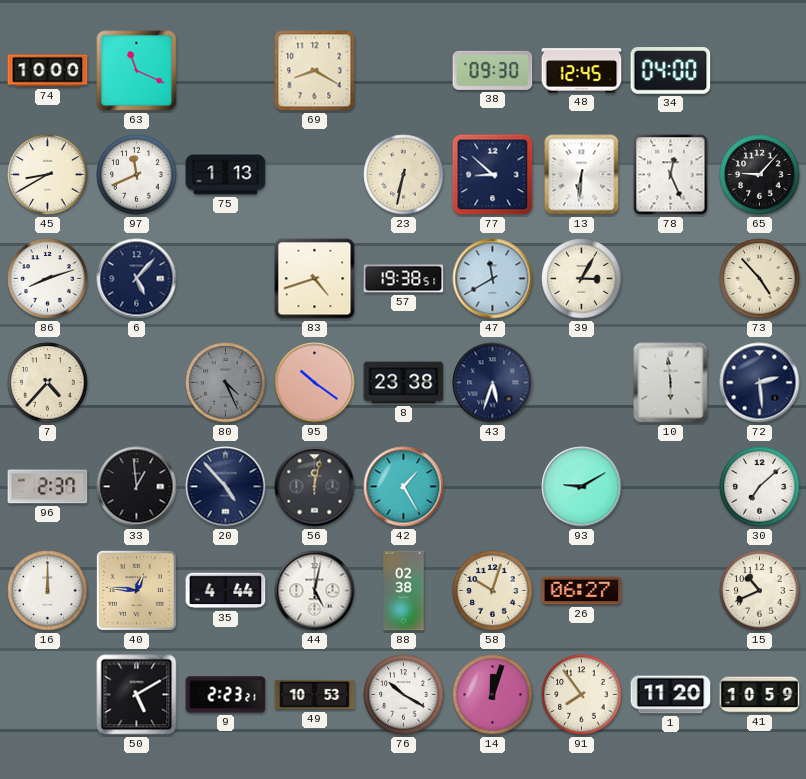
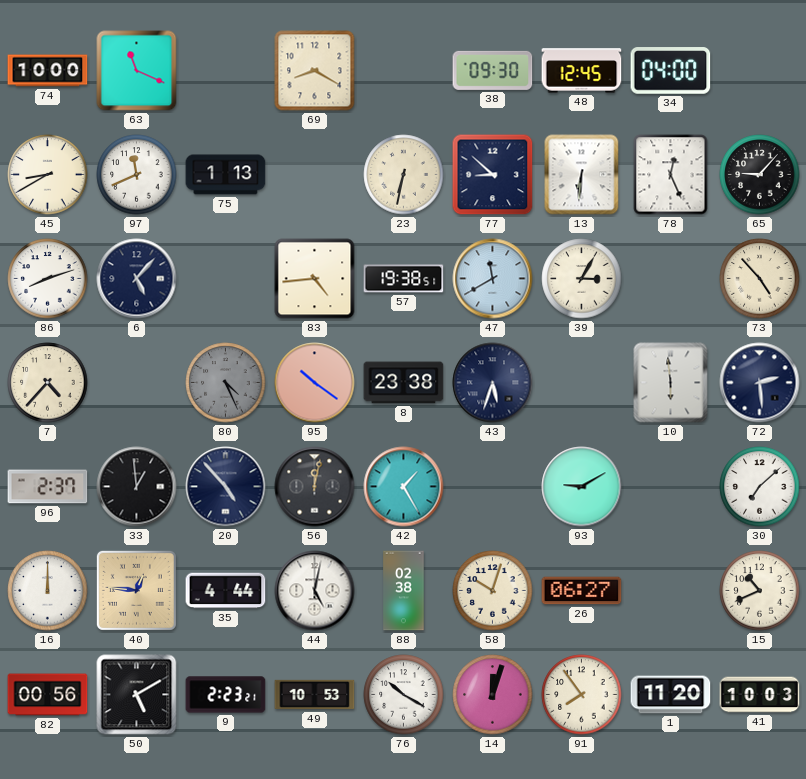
83: 4:42 -> 4:44
82: none -> 00:56
41: 10:59 -> 10:03
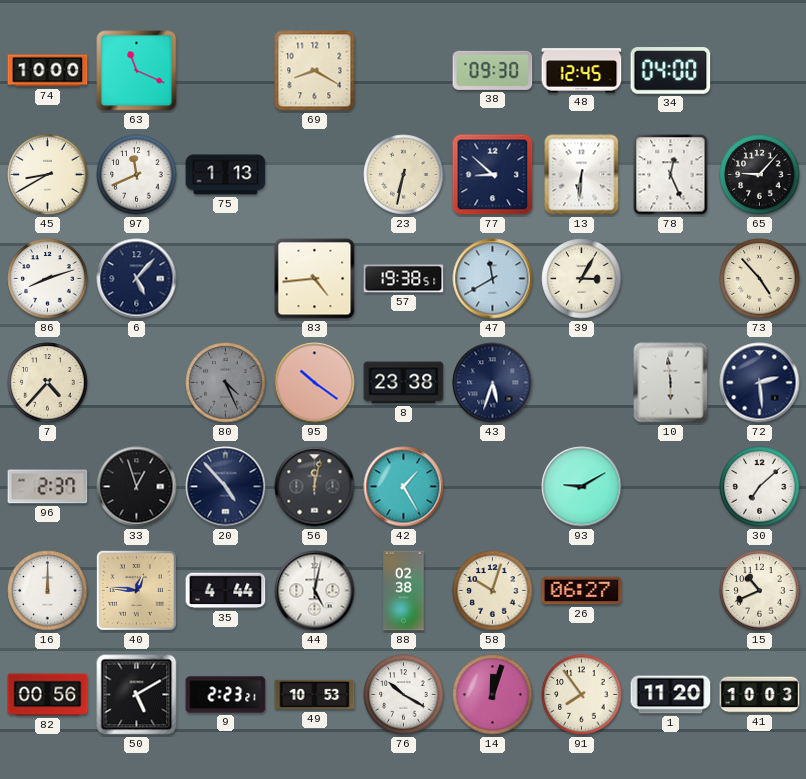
33: 12:59 -> 12:57
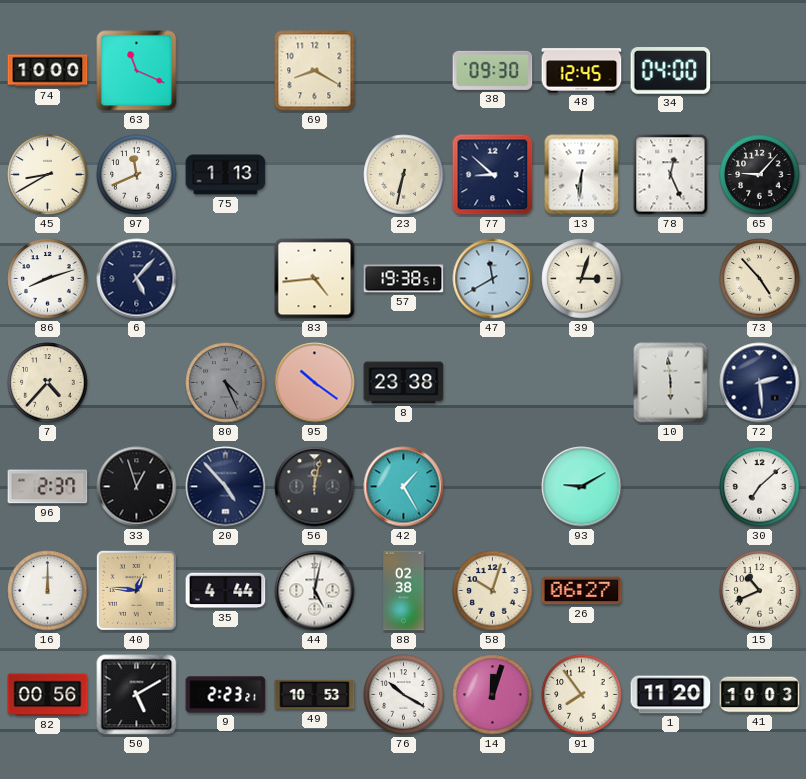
39: 3:05 -> 3:03
43: 5:33 -> none
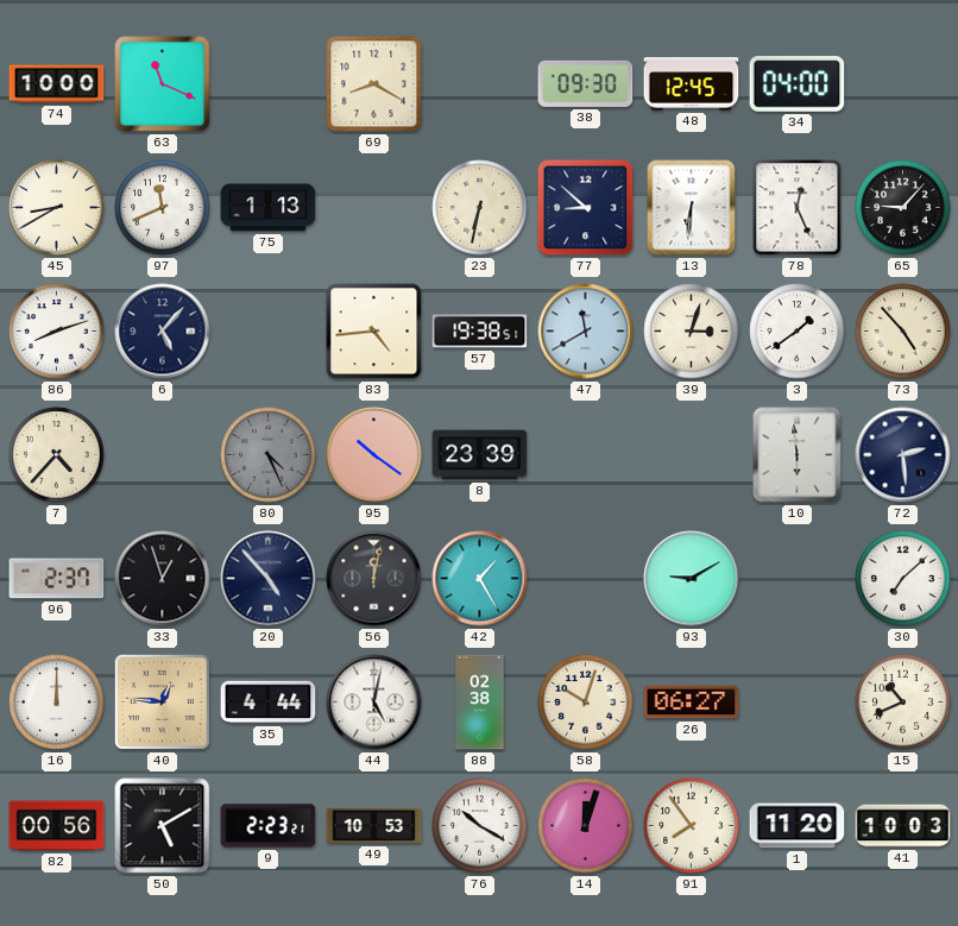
3: none -> 1:39
8: 23:38 -> 23:39
